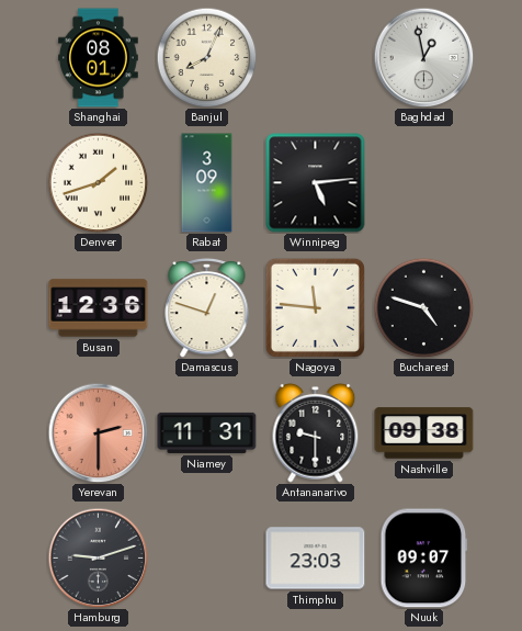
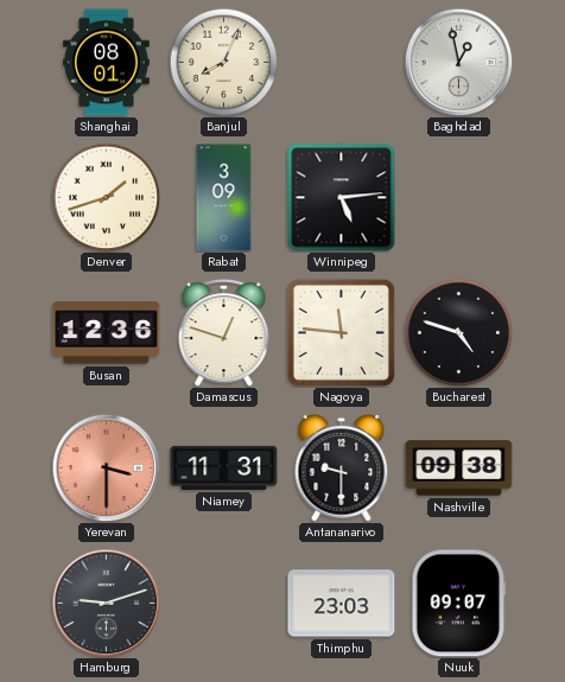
Yerevan: 2:30 -> 3:30
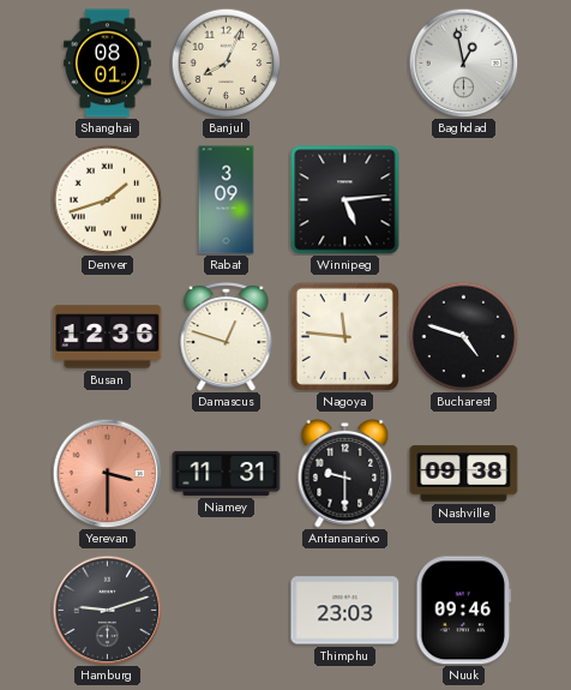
Nuuk: 09:07 -> 09:46
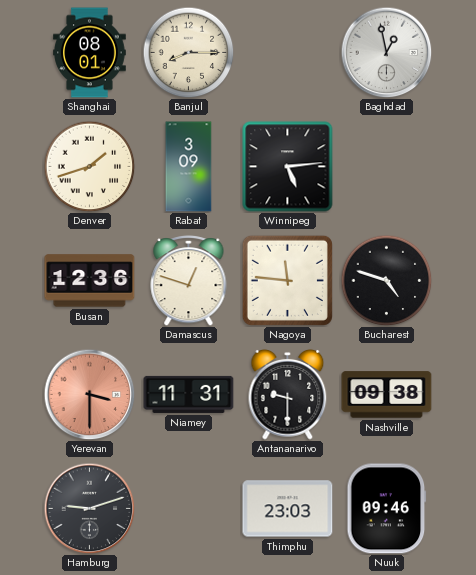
Banjul: 8:04 -> 8:15
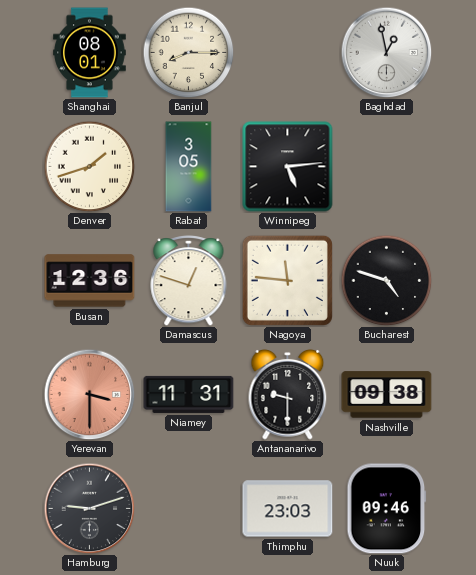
Rabat: 3:09 -> 3:05
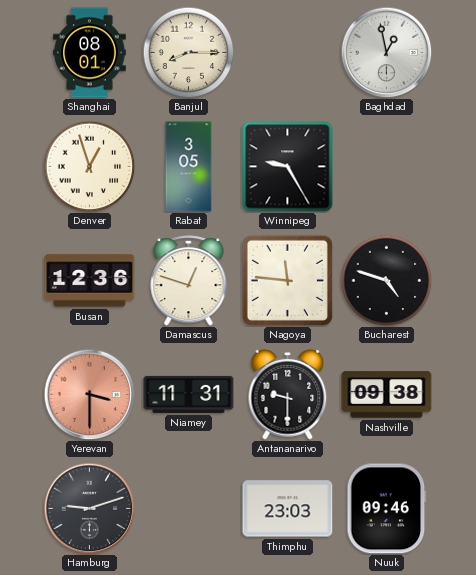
Denver: 1:42 -> 12:57
Winnipeg: 5:14 -> 9:25
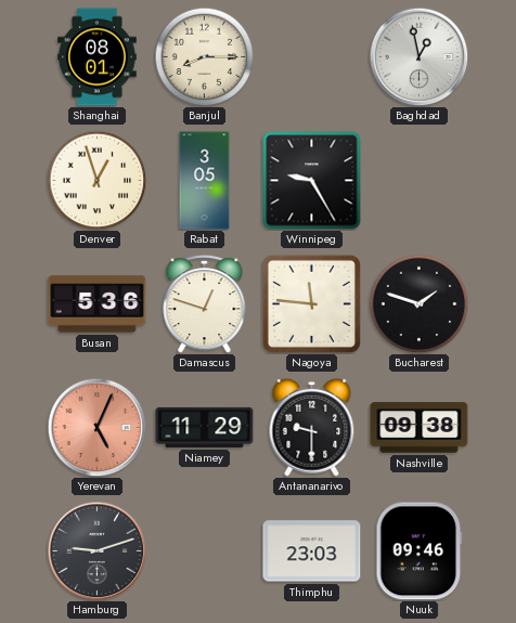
Busan: 12:36 -> 5:36
Bucharest: 4:48 -> 1:48
Yerevan: 3:30 -> 5:04
Niamey: 11:31 -> 11:29
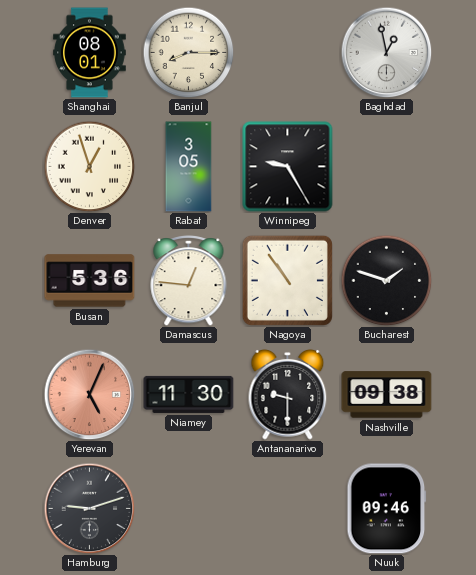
Damascus: 12:48 -> 12:46
Nagoya: 11:46 -> 10:54
Niamey: 11:29 -> 11:30
Thimphu: 23:03 -> none
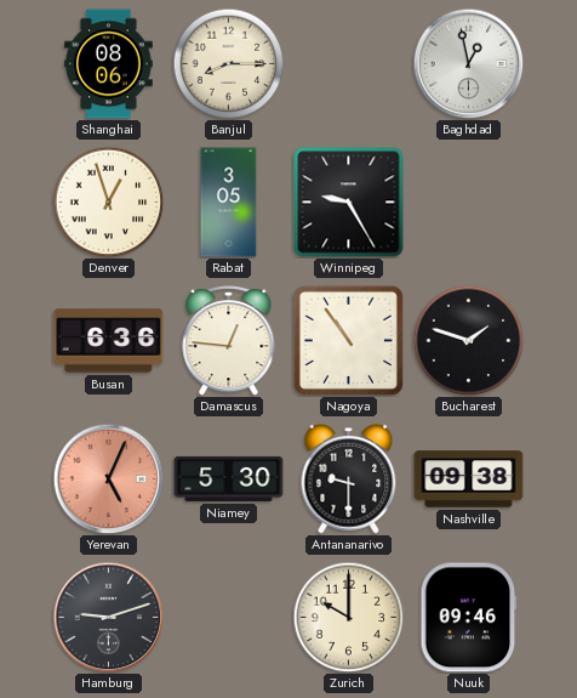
Shanghai: 08:01 -> 08:06
Busan: 5:36 -> 6:36
Niamey: 11:30 -> 5:30
Zurich: none -> 10:00
